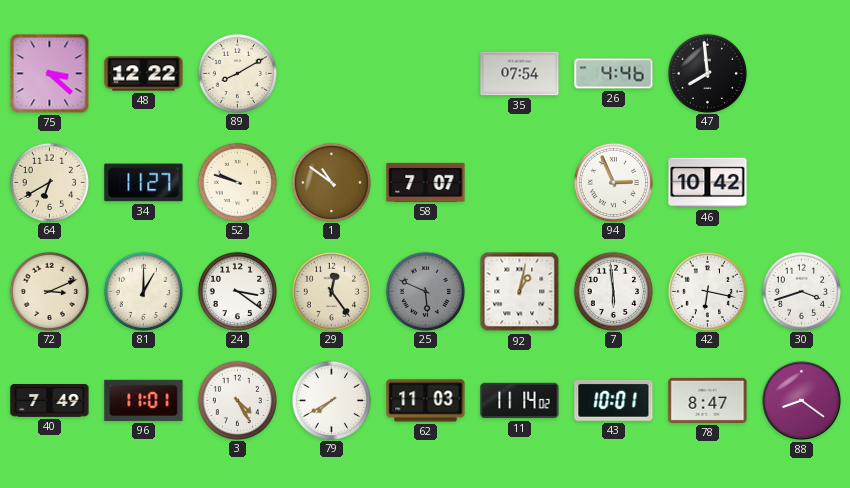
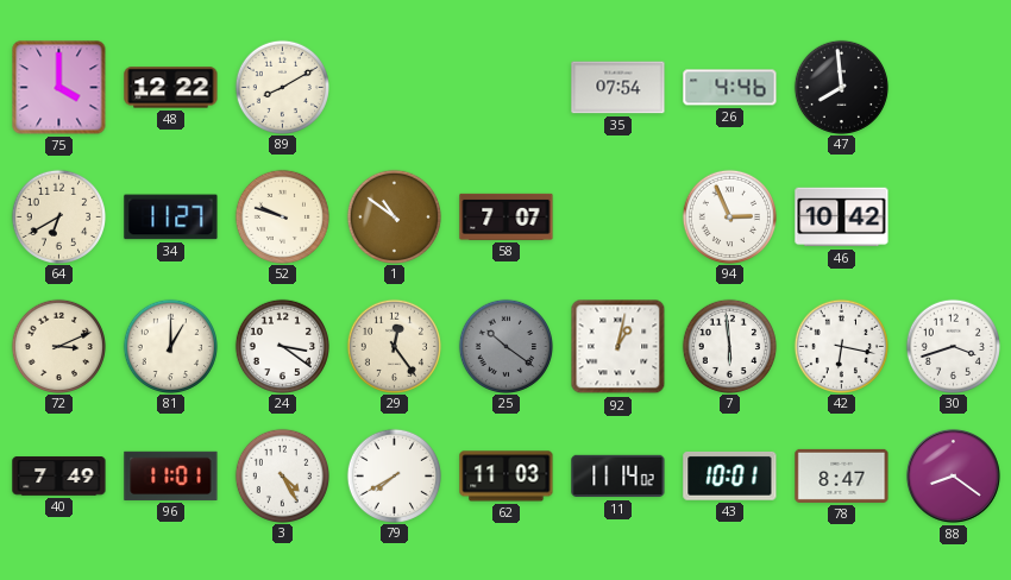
75: 3:22 -> 4:00
25: 5:49 -> 10:21
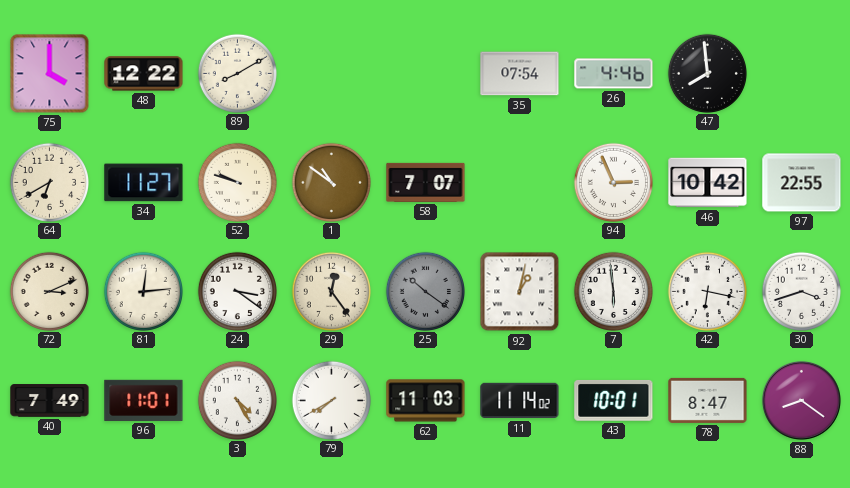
97: none -> 22:55
81: 1:00 -> 12:14
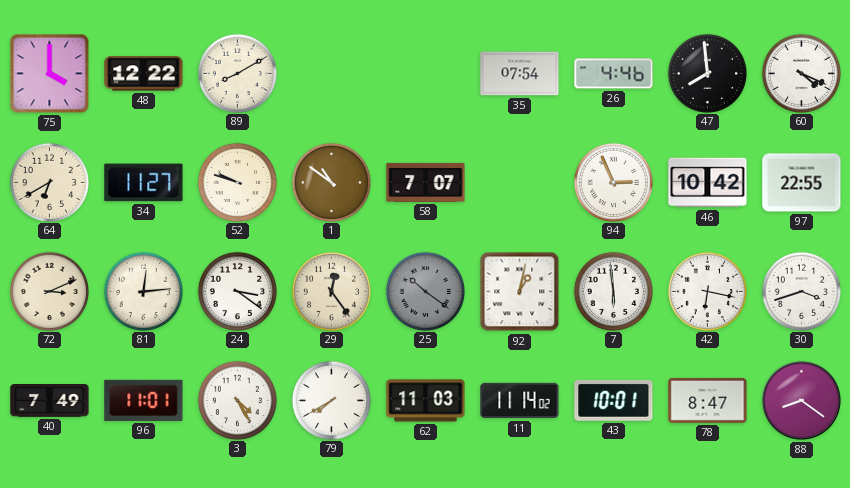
60: none -> 4:19
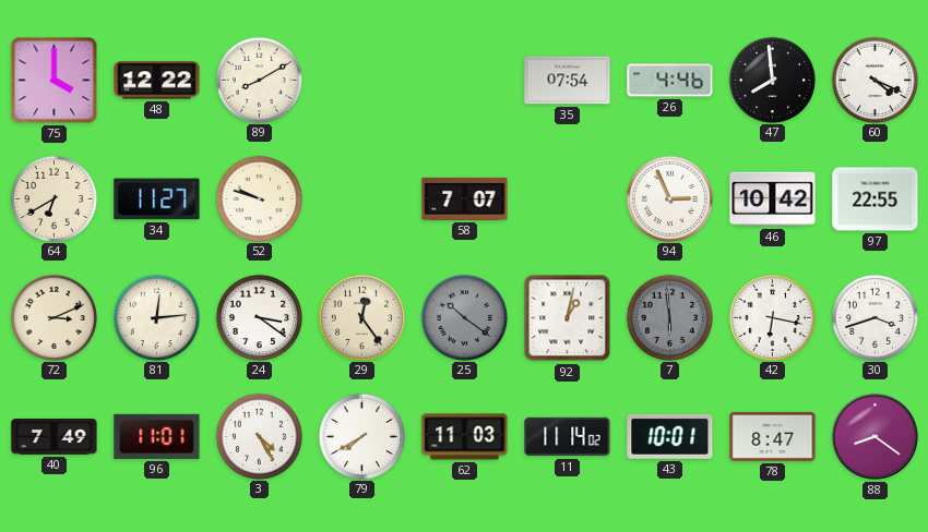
1: 10:51 -> none
7 dial: white -> grey
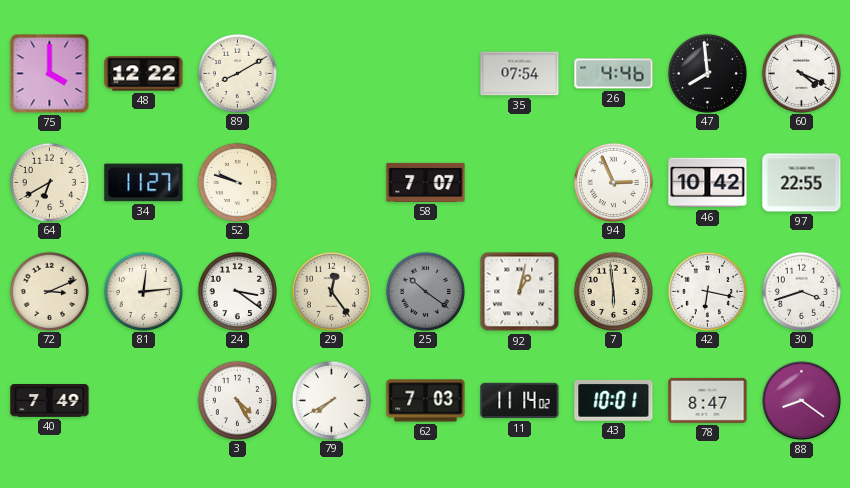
7 dial: grey -> cream
96: 11:01 -> none
62: 11:03 -> 7:03
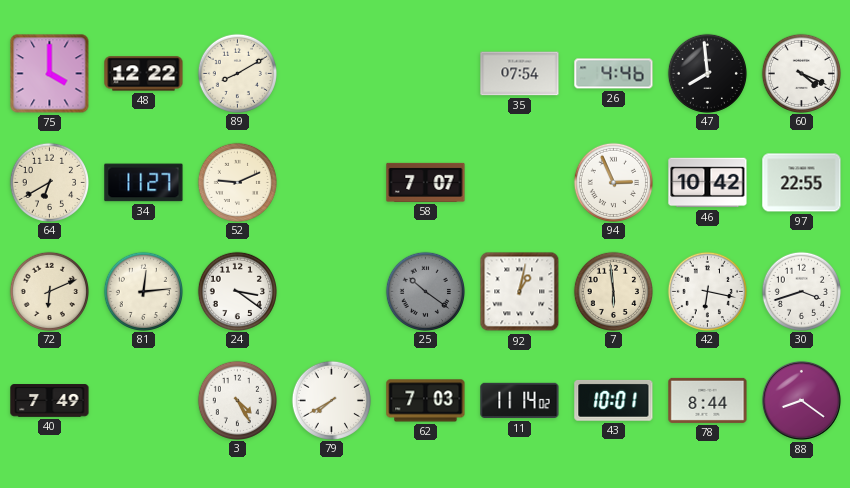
52: 9:48 -> 9:11
72: 3:11 -> 6:11
29: 12:24 -> none
78: 8:47 -> 8:44
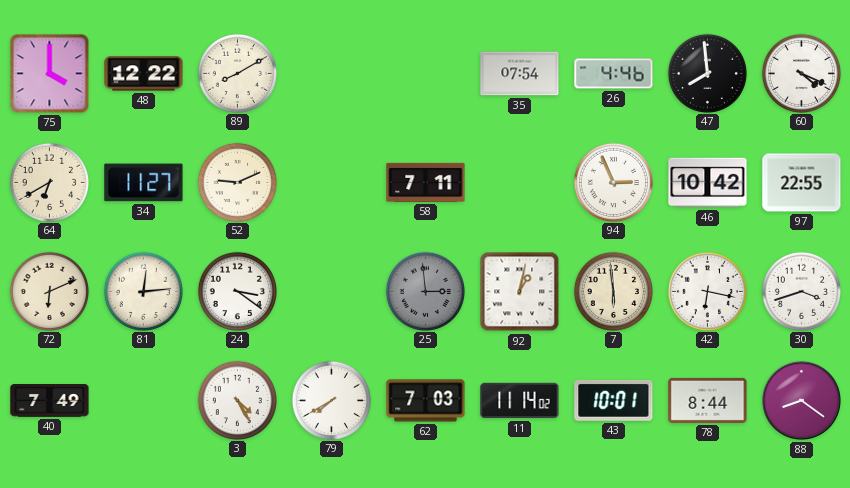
58: 7:07 -> 7:11
25: 10:21 -> 2:59
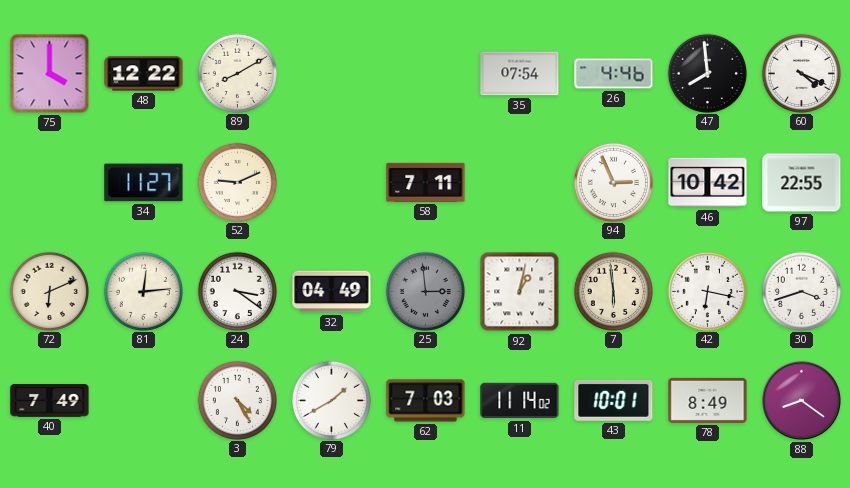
64: 6:40 -> none
32: none -> 04:49
79: 7:40 -> 1:40
78: 8:44 -> 8:49
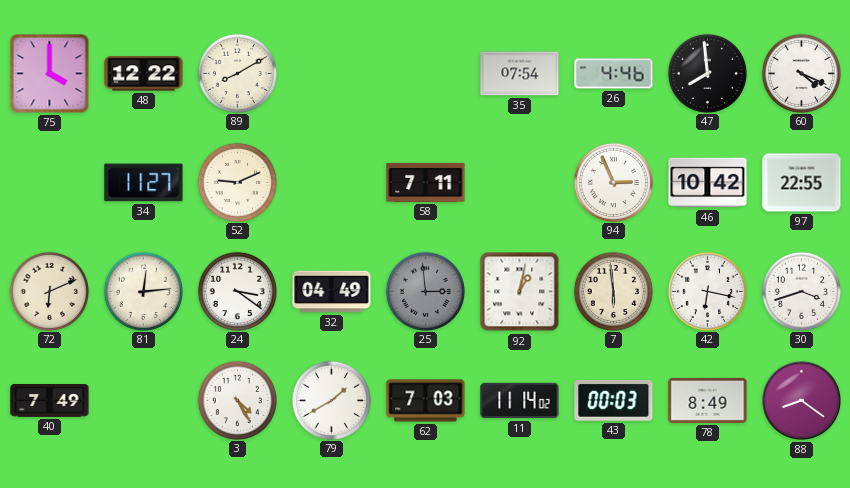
43: 10:01 -> 00:03
